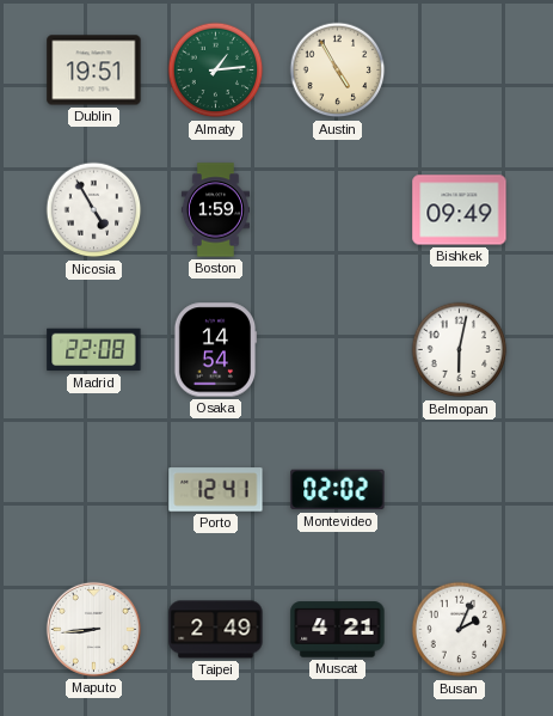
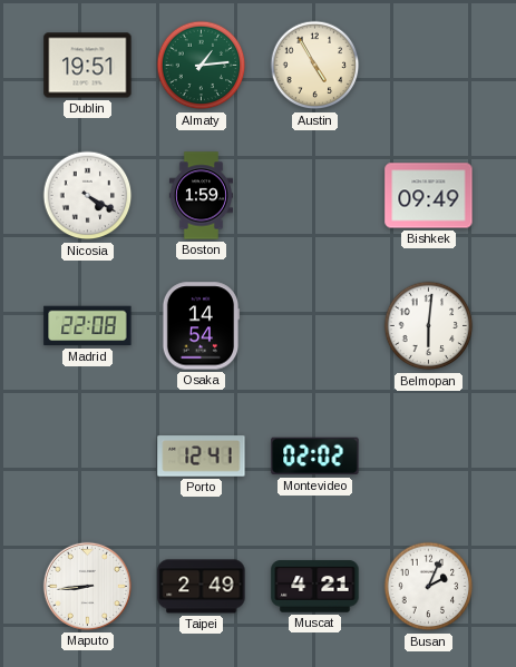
Nicosia: 4:55 -> 4:20
Belmopan: 6:02 -> 6:01
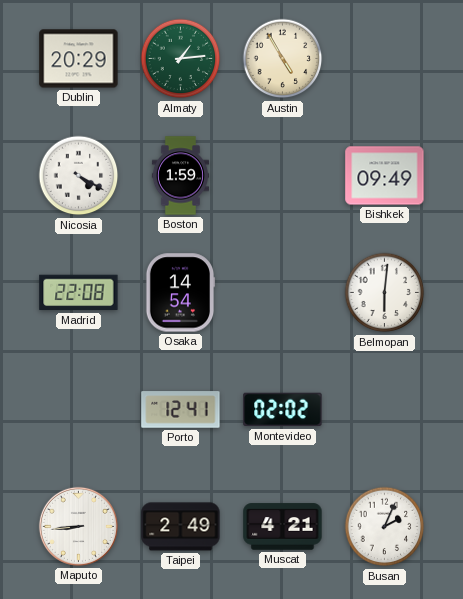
Dublin: 19:51 -> 20:29
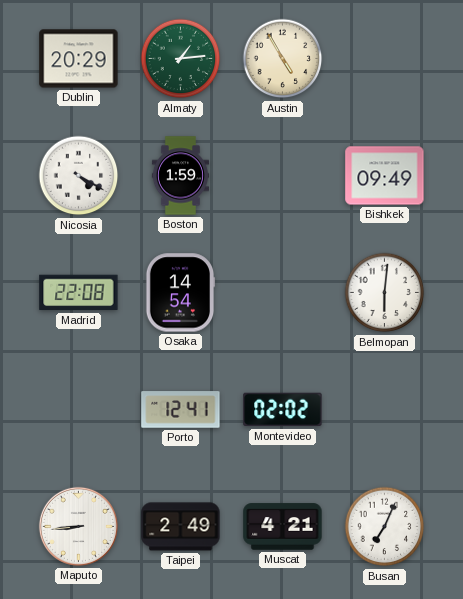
Busan: 2:04 -> 7:04
